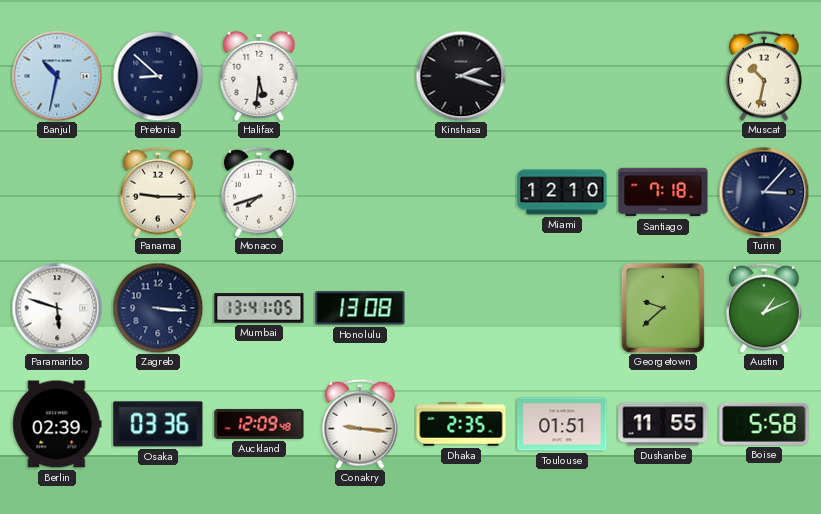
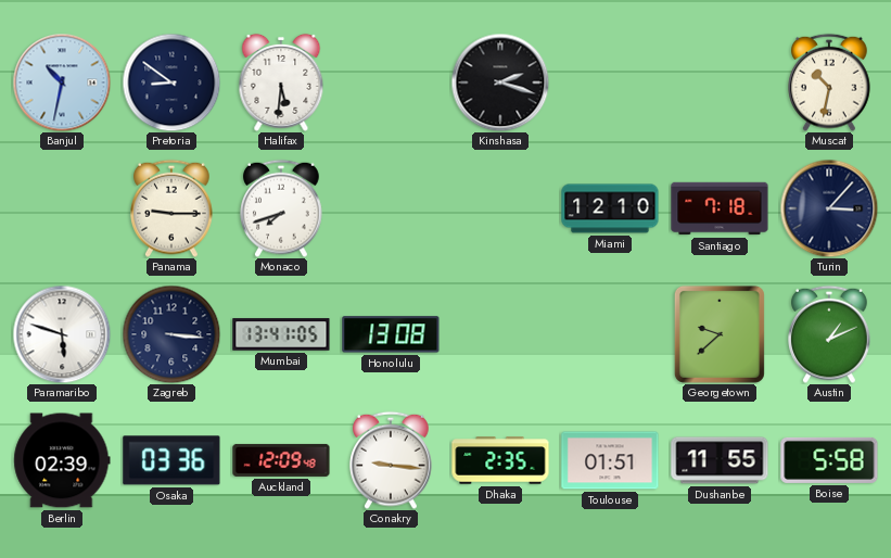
Pretoria: 8:52 -> 8:51
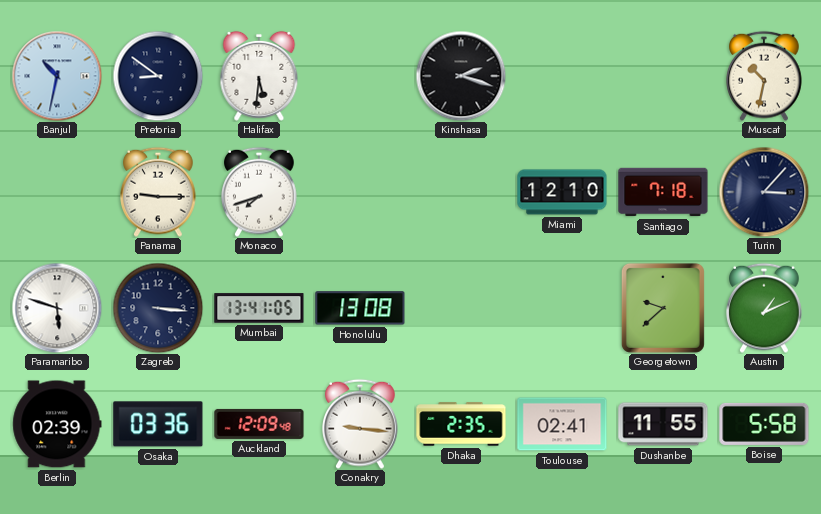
Toulouse: 01:51 -> 02:41
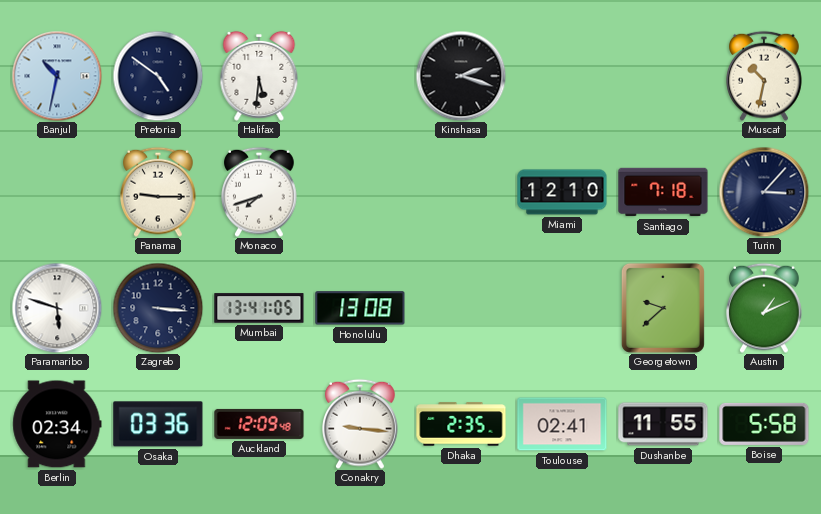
Pretoria: 8:51 -> 4:51
Berlin: 02:39 -> 02:34
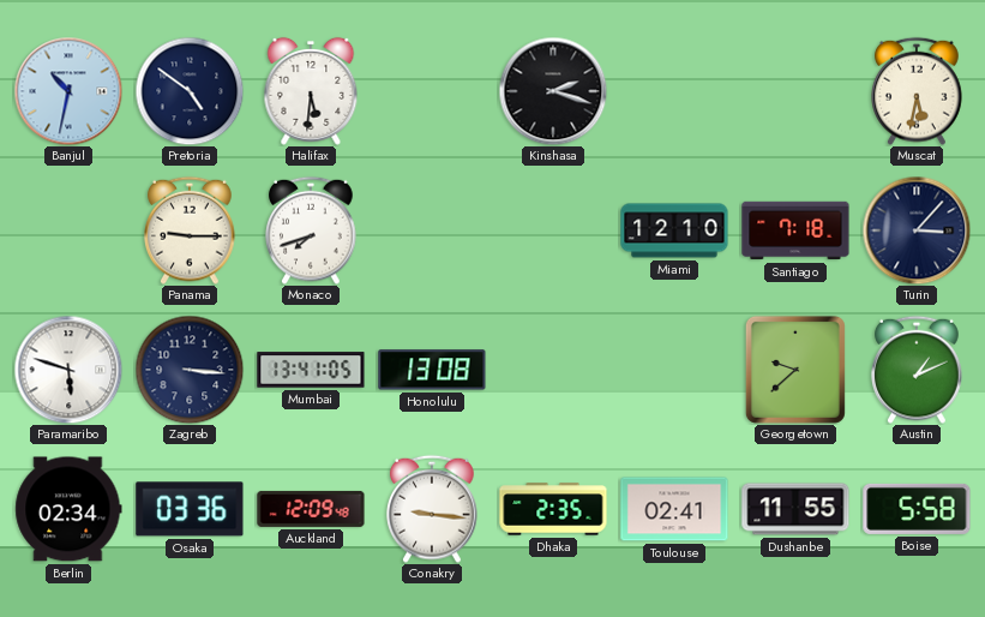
Muscat: 10:32 -> 5:32
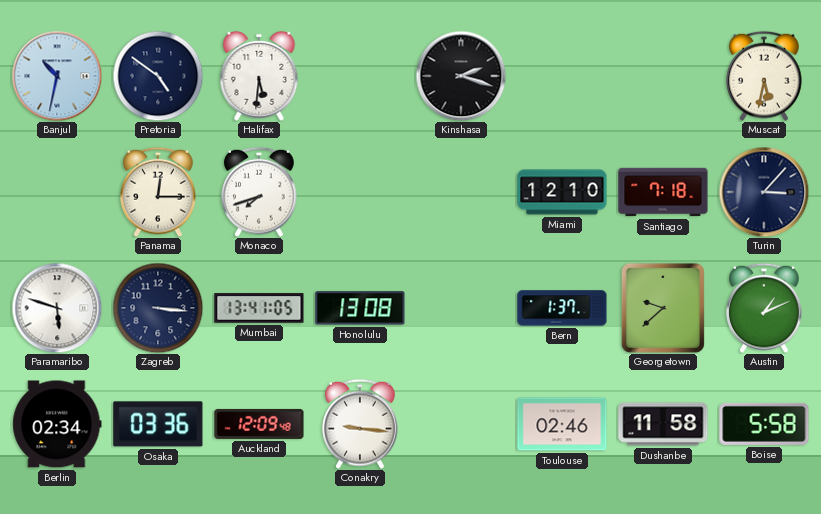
Panama: 9:15 -> 12:15
Bern: none -> 1:37
Dhaka: 2:35 -> none
Toulouse: 02:41 -> 02:46
Dushanbe: 11:55 -> 11:58
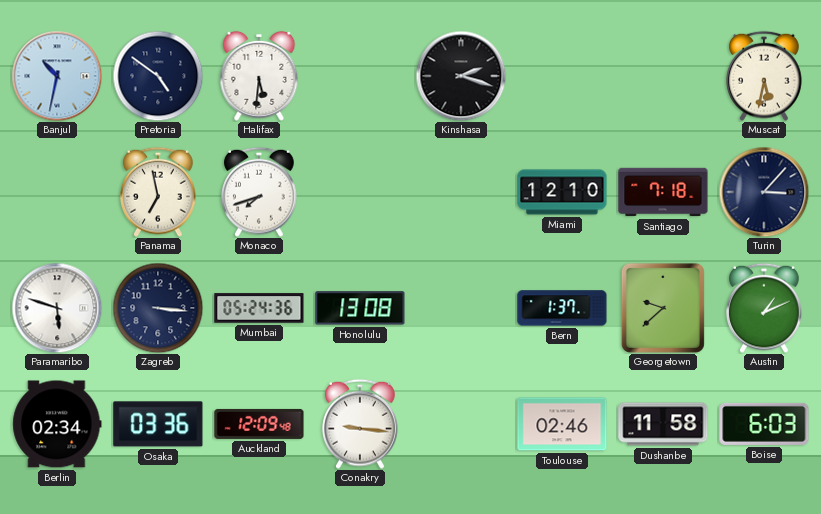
Panama: 12:15 -> 6:58
Mumbai: 13:41 -> 05:24
Boise: 5:58 -> 6:03
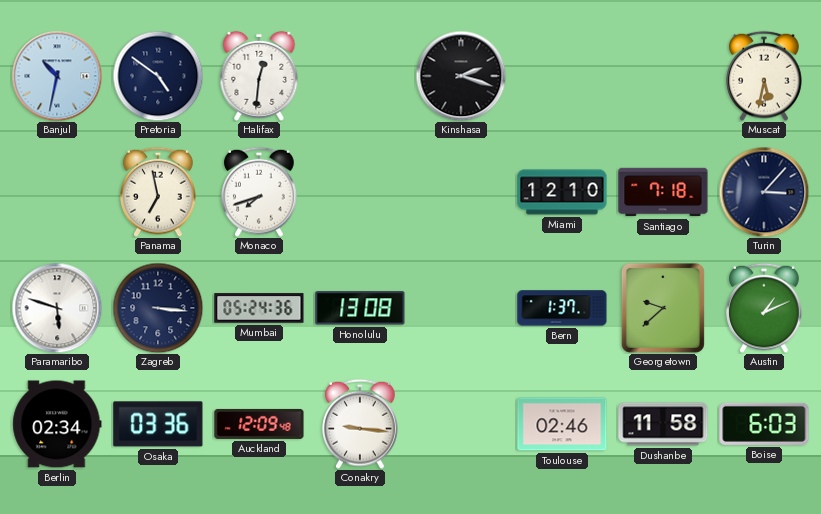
Halifax: 5:31 -> 12:31
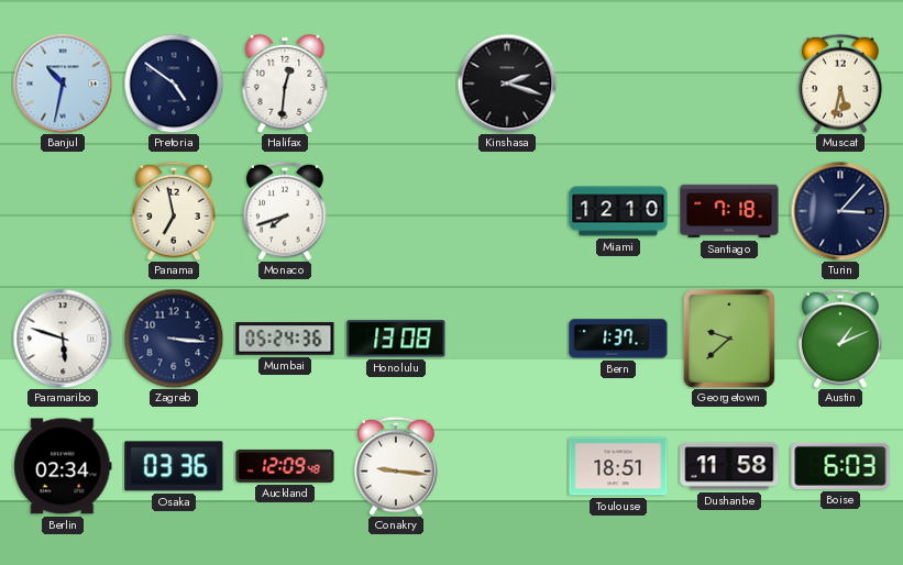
Toulouse: 02:46 -> 18:51
